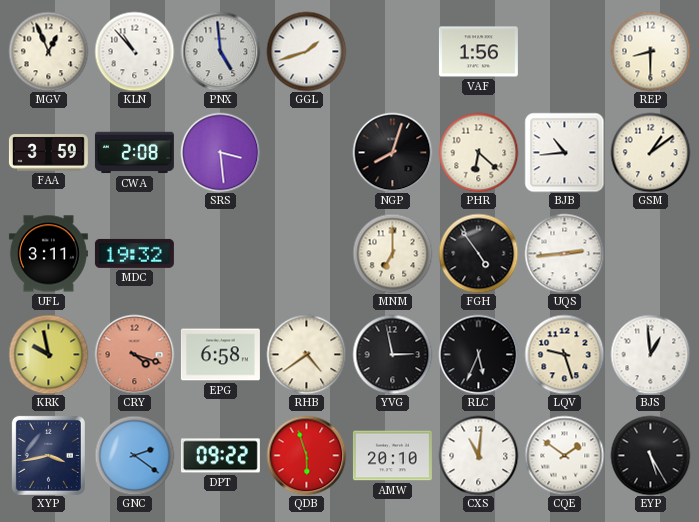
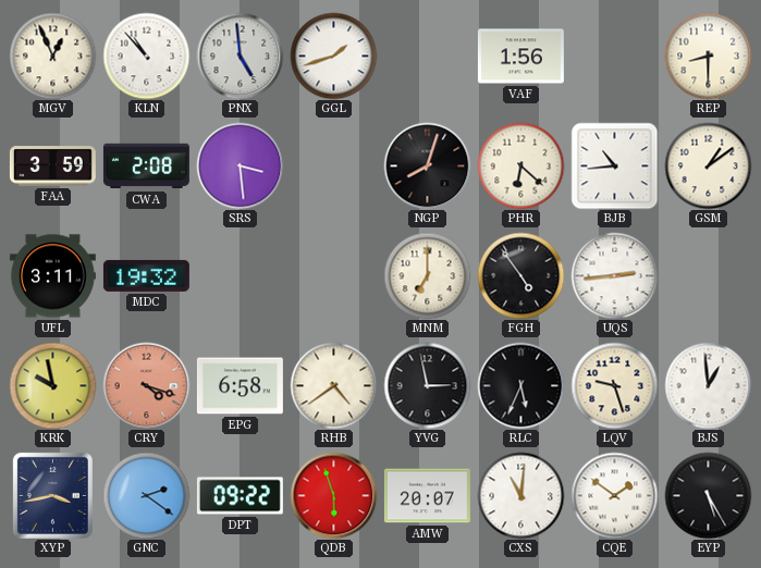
AMW: 20:10 -> 20:07
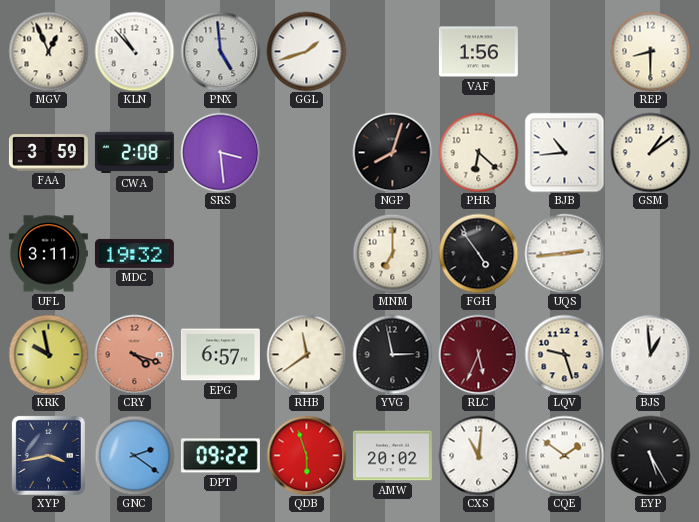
EPG: 6:58 -> 6:57
RHB: 4:39 -> 11:39
RLC dial: black -> burgundy
AMW: 20:07 -> 20:02
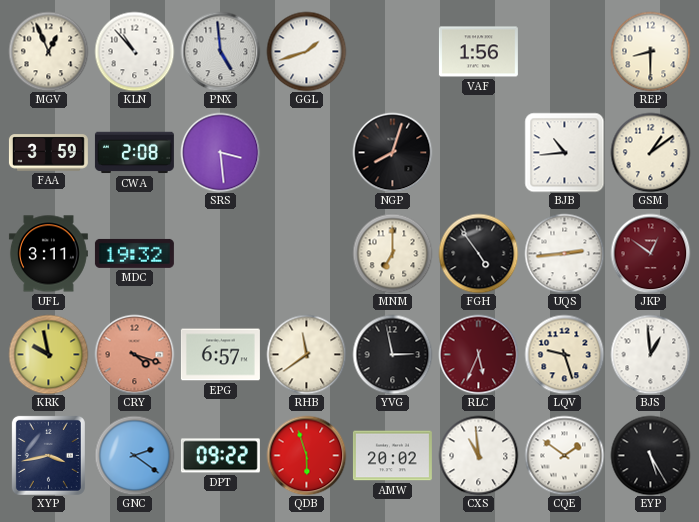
PHR: 6:22 -> none
JKP: none -> 12:51
CXS: 11:01 -> 10:59
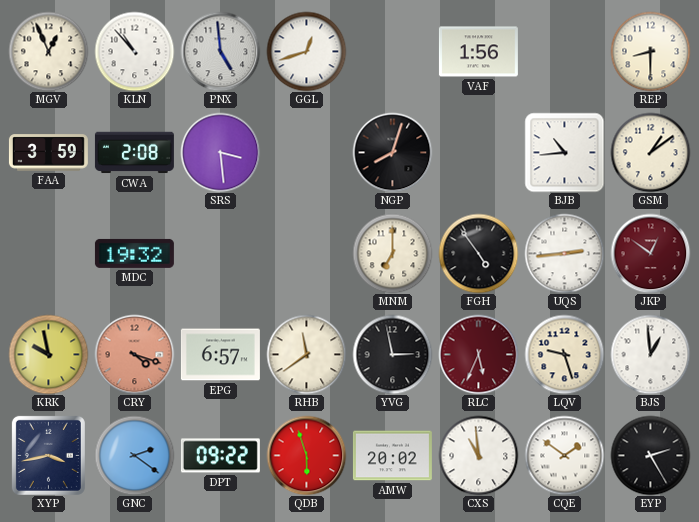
GGL: 1:42 -> 12:42
UFL: 3:11 -> none
EYP: 5:25 -> 2:25
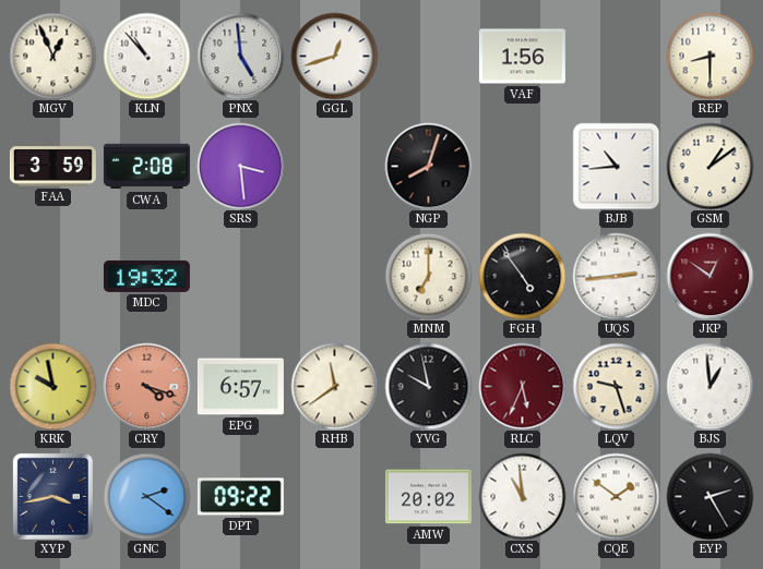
YVG: 2:58 -> 9:58
QDB: 5:57 -> none
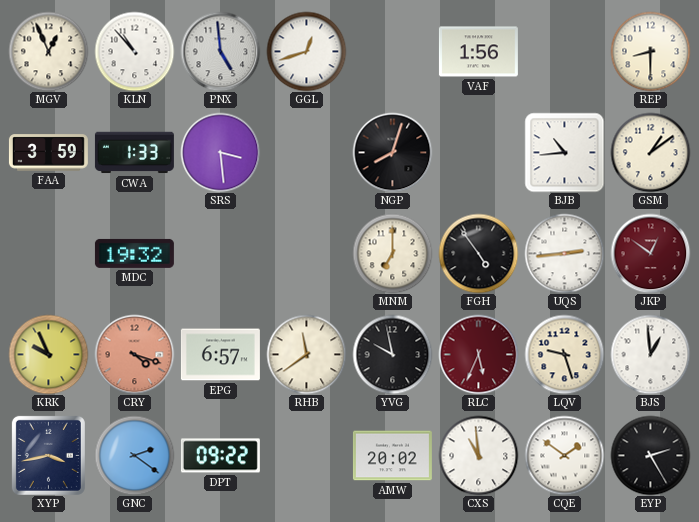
CWA: 2:08 -> 1:33
KRK: 9:58 -> 9:56
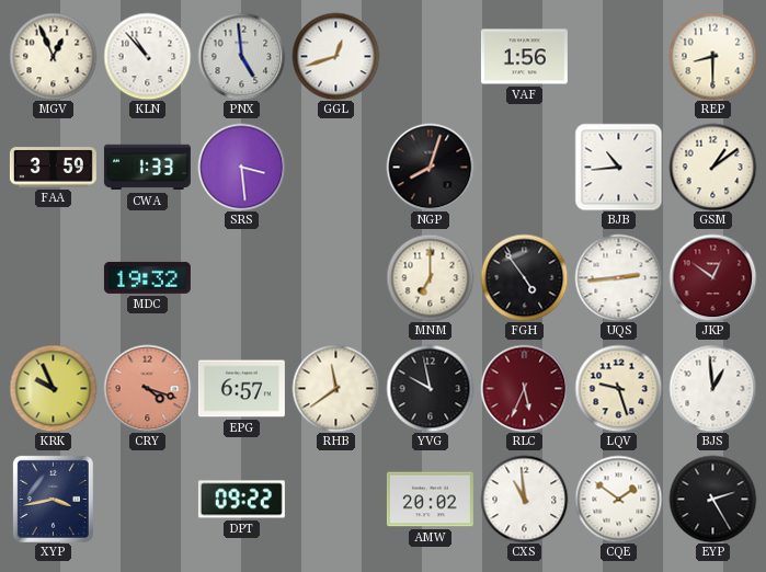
GNC: 2:21 -> none
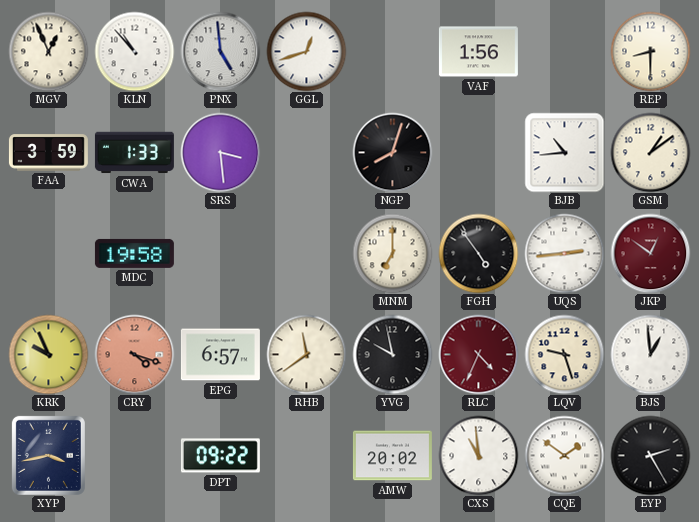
MDC: 19:32 -> 19:58
RLC: 5:34 -> 4:34
